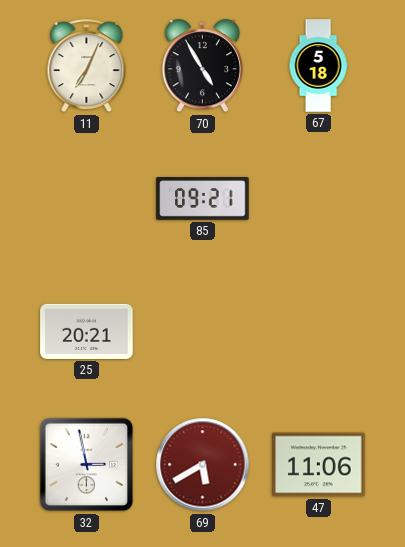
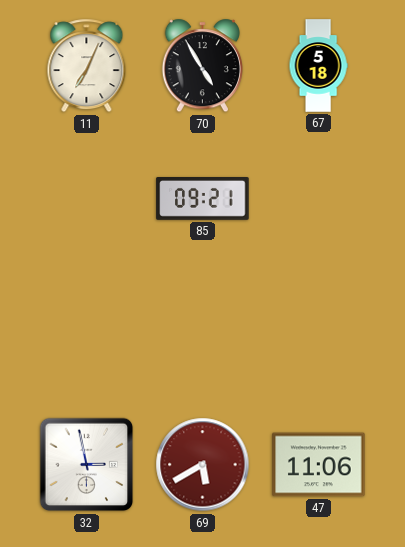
25: 20:21 -> none
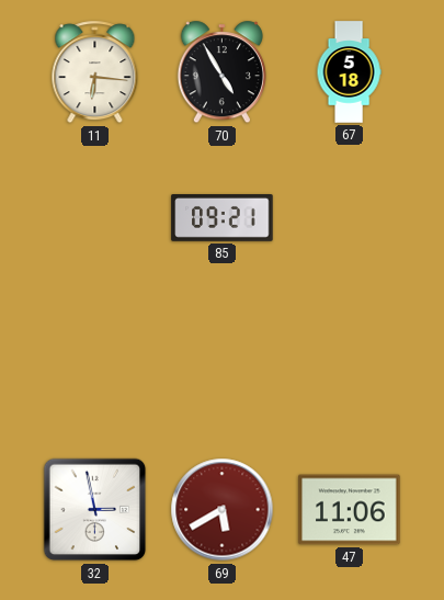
11: 7:04 -> 6:16
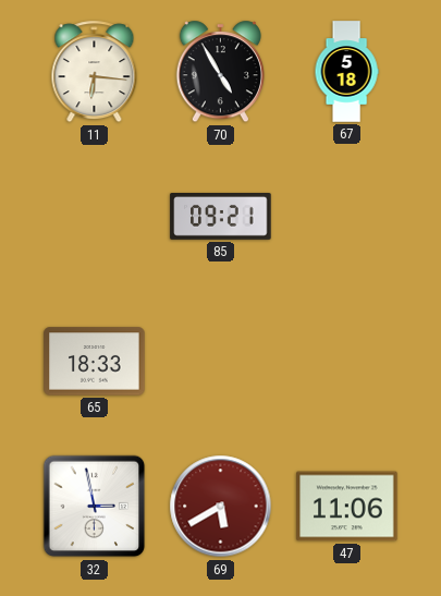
65: none -> 18:33
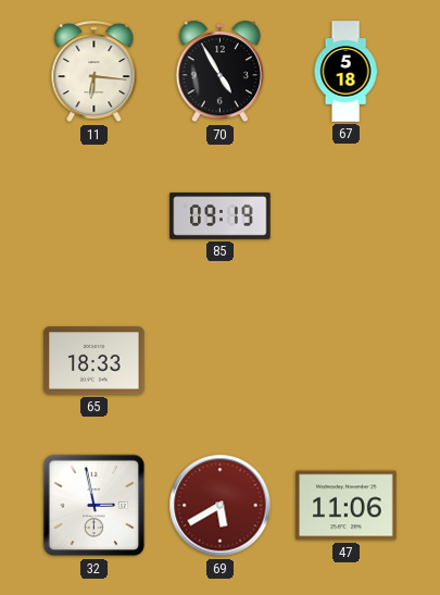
85: 09:21 -> 09:19
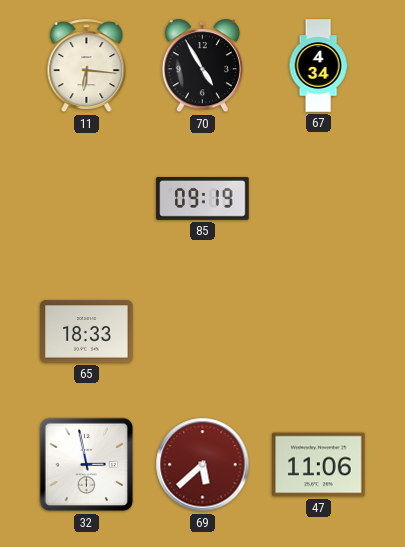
67: 5:18 -> 4:34
69: 5:40 -> 5:38
